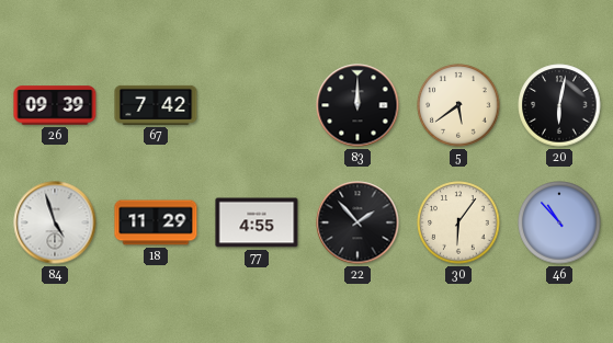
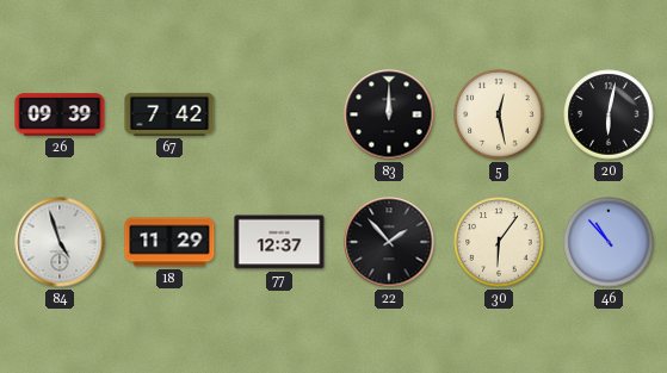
5: 5:39 -> 12:28
77: 4:55 -> 12:37
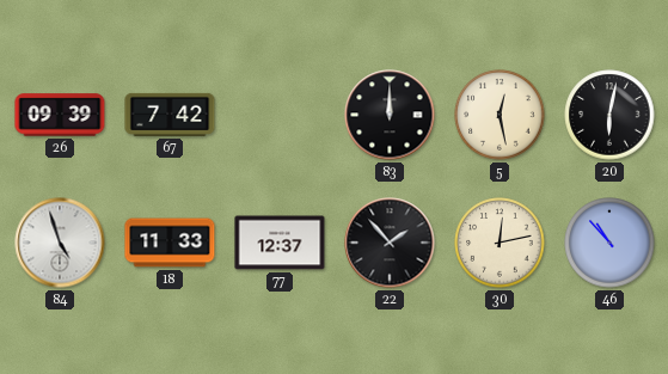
18: 11:29 -> 11:33
30: 6:06 -> 12:13
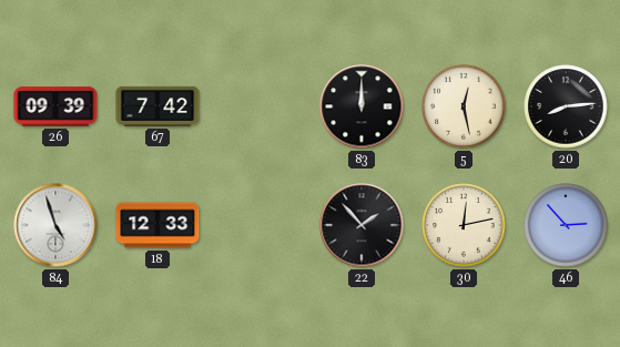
20: 6:02 -> 8:14
18: 11:33 -> 12:33
77: 12:37 -> none
46: 10:53 -> 2:53
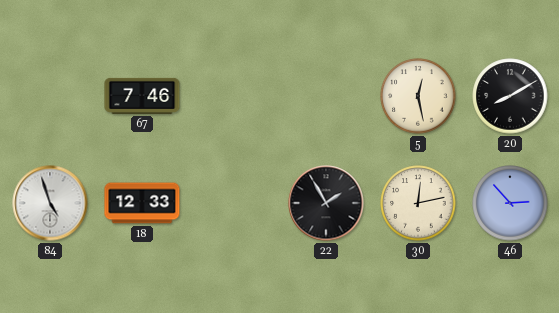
26: 09:39 -> none
67: 7:42 -> 7:46
83: 12:00 -> none
20: 8:14 -> 8:10
22: 1:53 -> 1:55
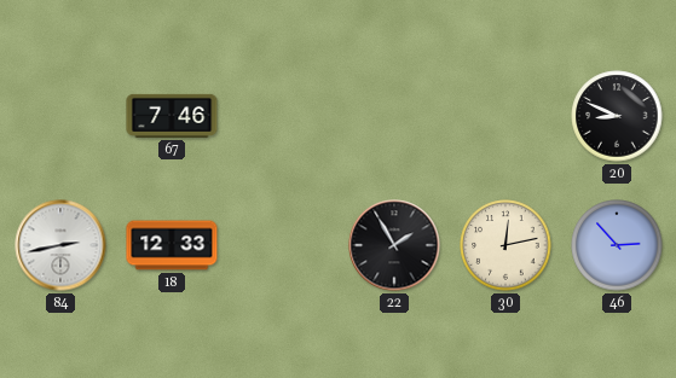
5: 12:28 -> none
20: 8:10 -> 8:49
84: 4:57 -> 2:43
